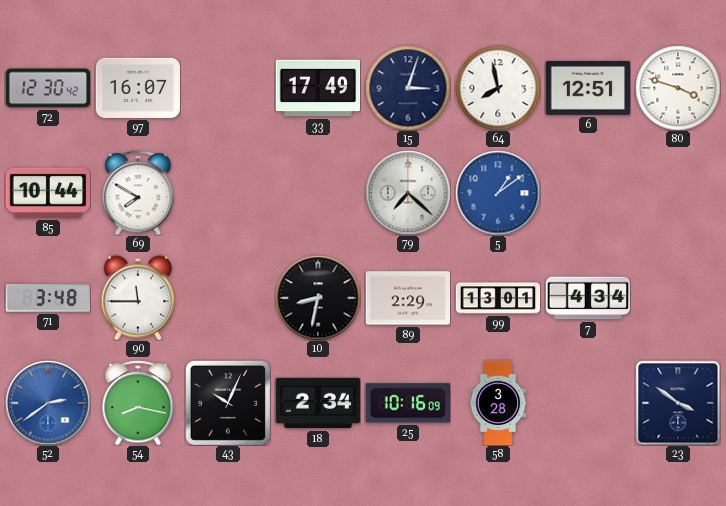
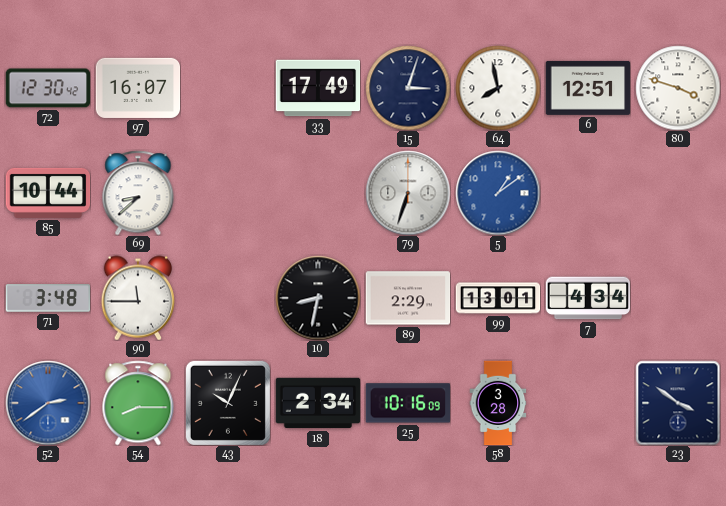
69: 7:50 -> 8:38
79: 7:22 -> 6:33
54: 8:17 -> 8:15
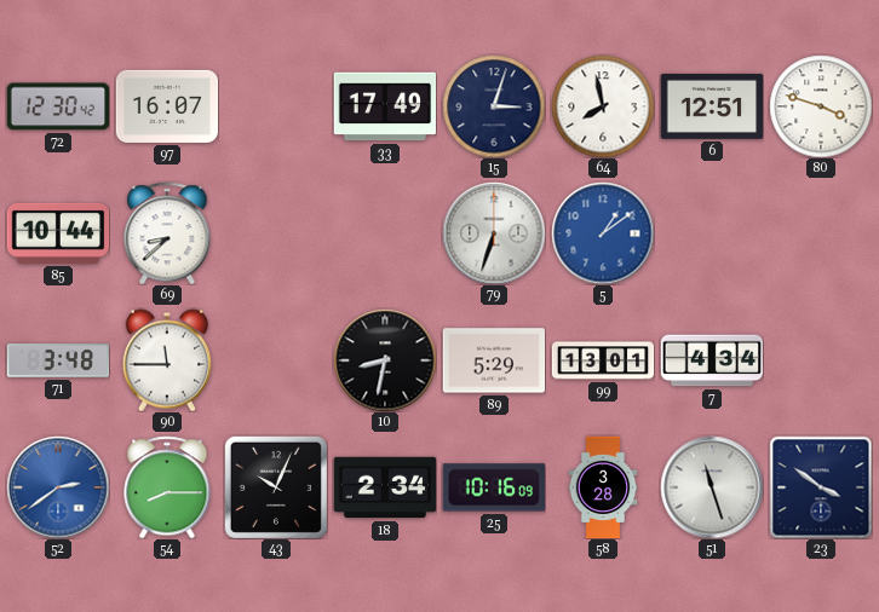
89: 2:29 -> 5:29
51: none -> 11:27
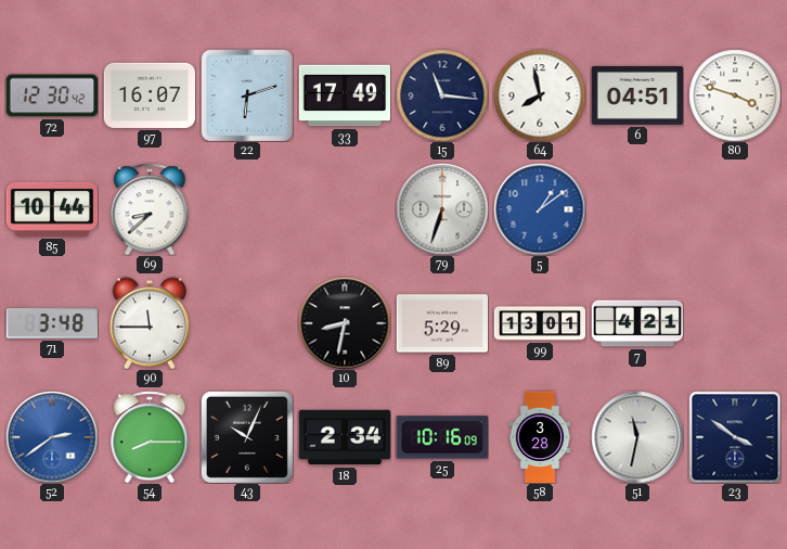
22: none -> 6:12
15: 3:03 -> 11:16
6: 12:51 -> 04:51
7: 4:34 -> 4:21
51: 11:27 -> 11:32
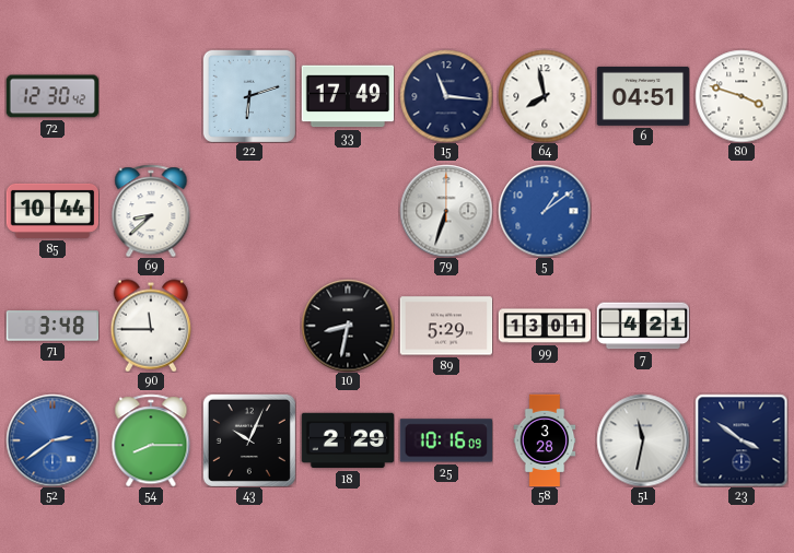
97: 16:07 -> none
18: 2:34 -> 2:29
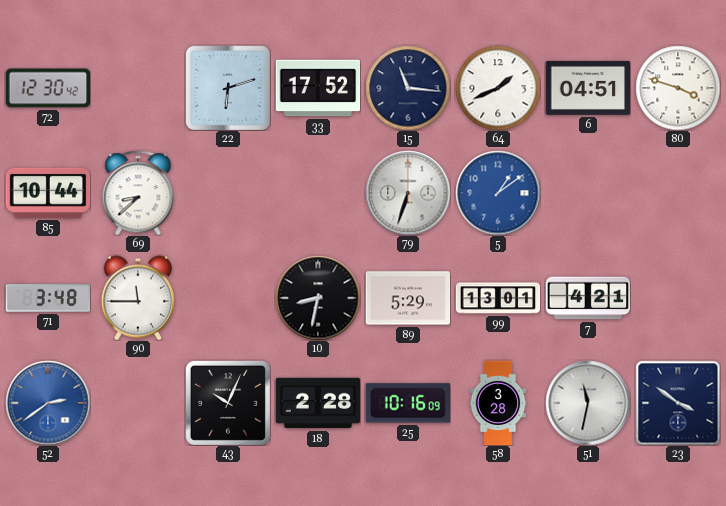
33: 17:49 -> 17:52
64: 7:58 -> 1:41
54: 8:15 -> none
18: 2:29 -> 2:28
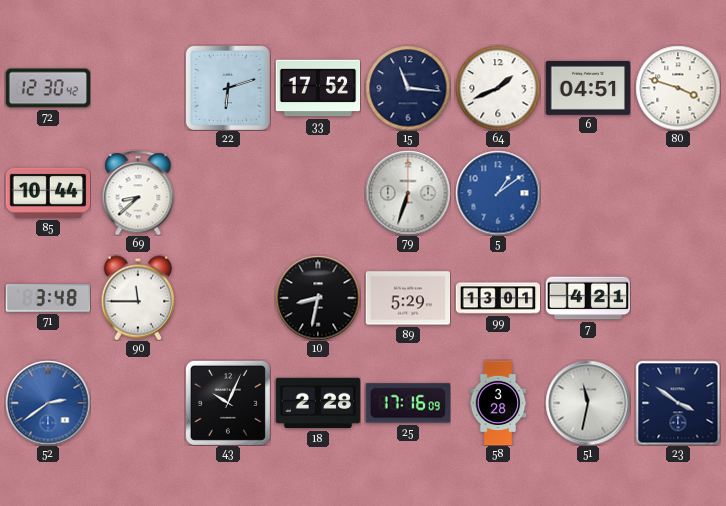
25: 10:16 -> 17:16
